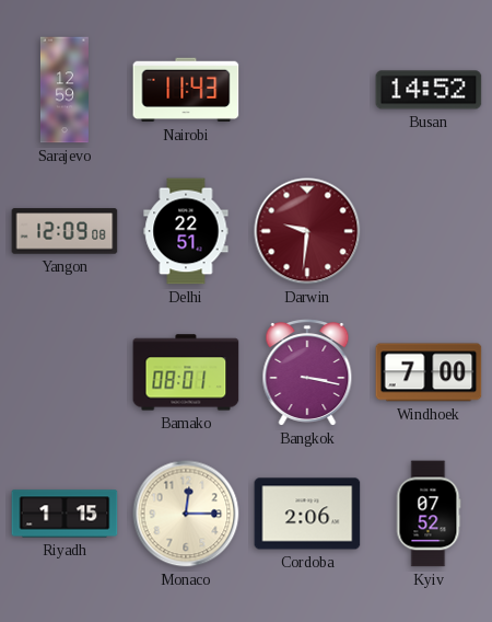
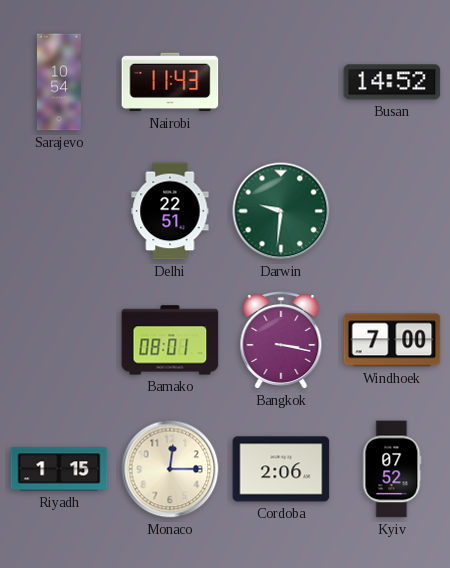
Sarajevo: 12:59 -> 10:54
Yangon: 12:09 -> none
Darwin dial: burgundy -> green
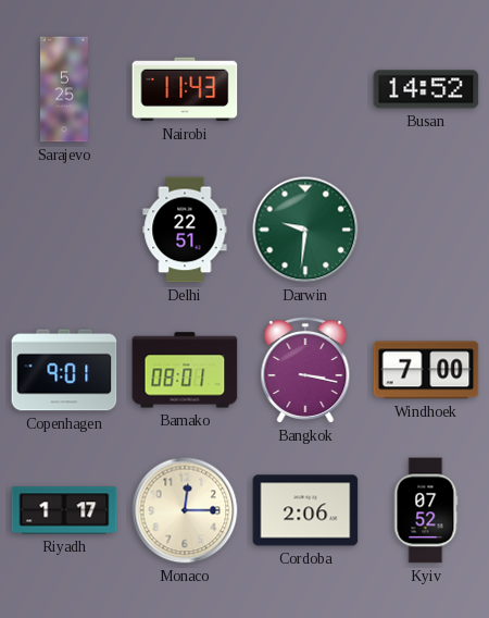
Sarajevo: 10:54 -> 5:25
Copenhagen: none -> 9:01
Riyadh: 1:15 -> 1:17
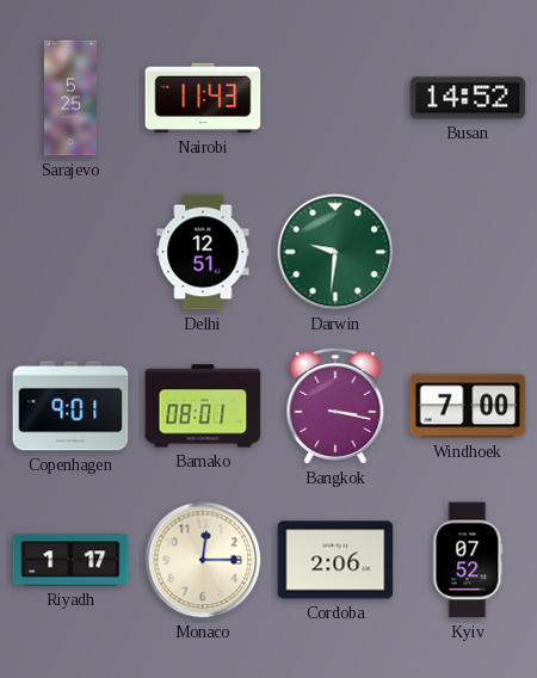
Delhi: 22:51 -> 12:51
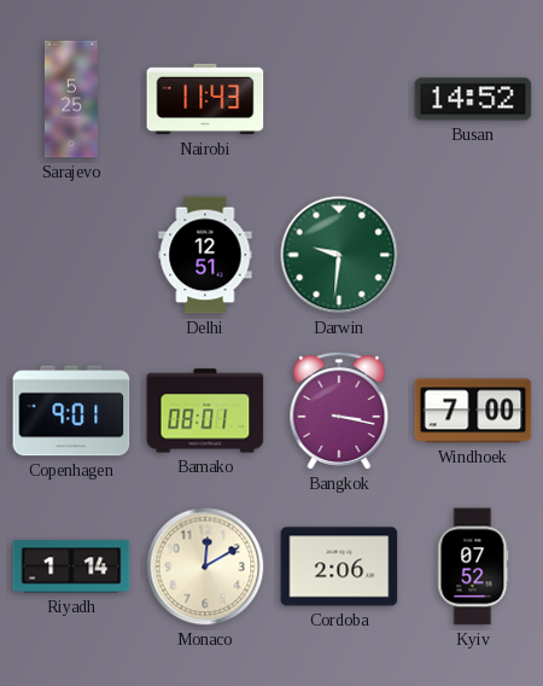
Riyadh: 1:17 -> 1:14
Monaco: 12:15 -> 12:10
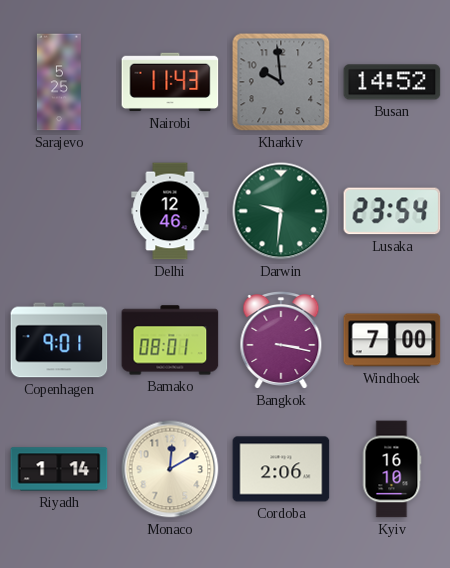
Kharkiv: none -> 9:59
Delhi: 12:51 -> 12:46
Lusaka: none -> 23:54
Kyiv: 07:52 -> 16:10
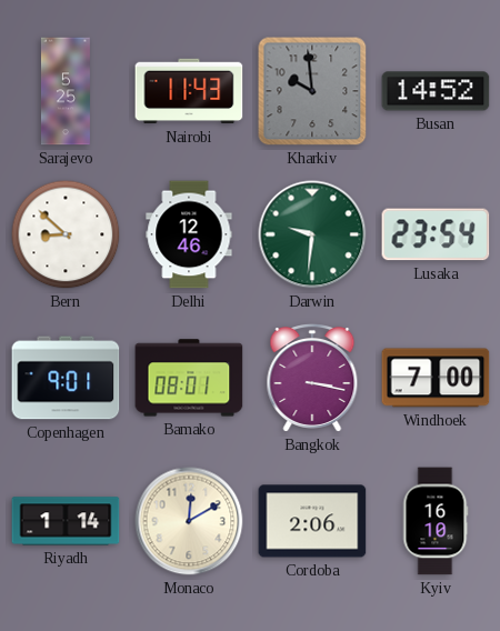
Bern: none -> 8:52
